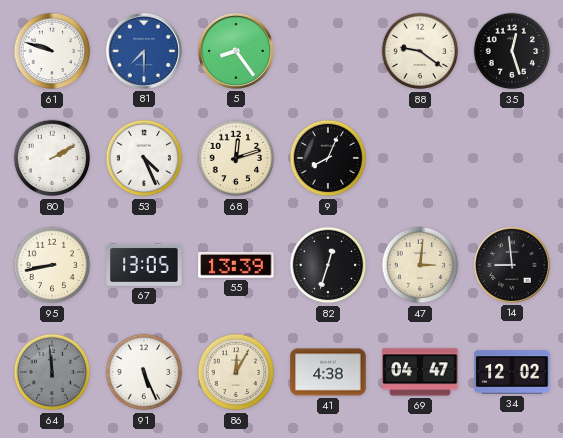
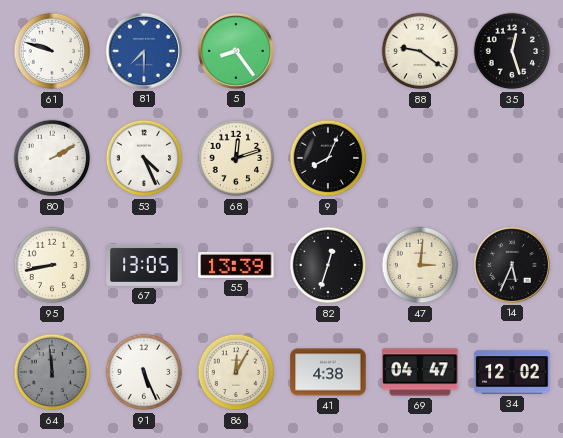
14: 8:59 -> 5:34
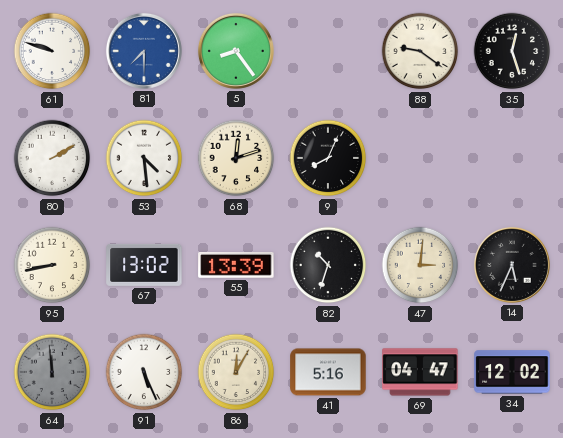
53: 4:26 -> 4:29
67: 13:05 -> 13:02
82: 12:33 -> 10:33
41: 4:38 -> 5:16
